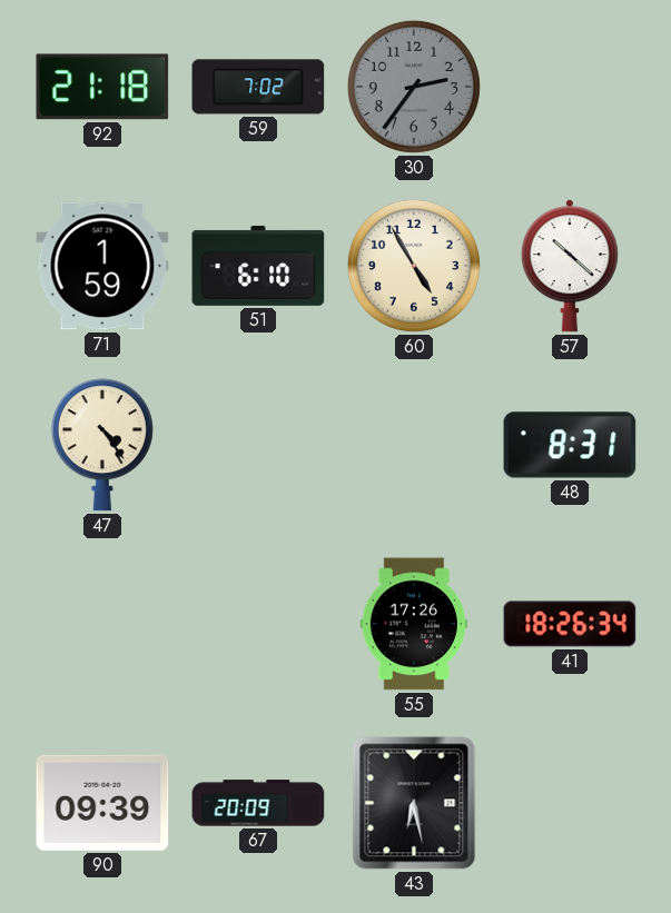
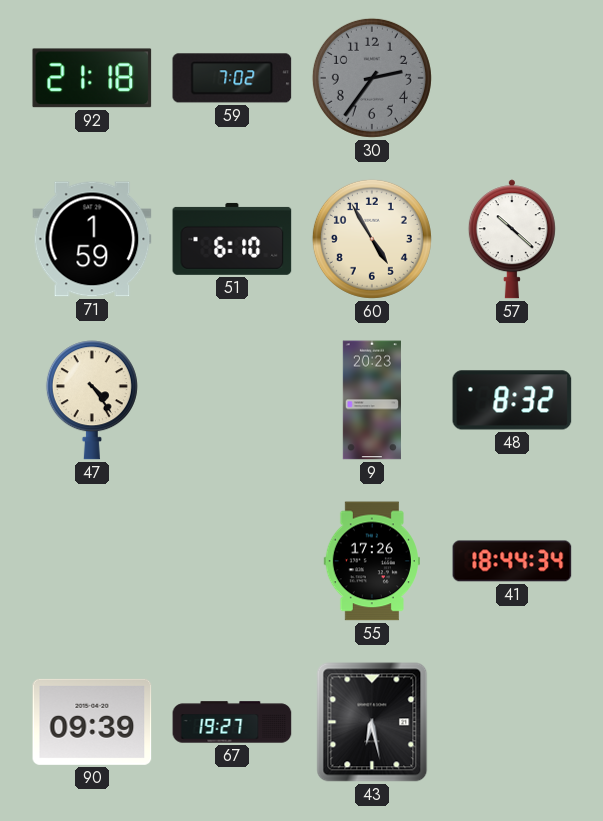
9: none -> 20:23
48: 8:31 -> 8:32
41: 18:26 -> 18:44
67: 20:09 -> 19:27
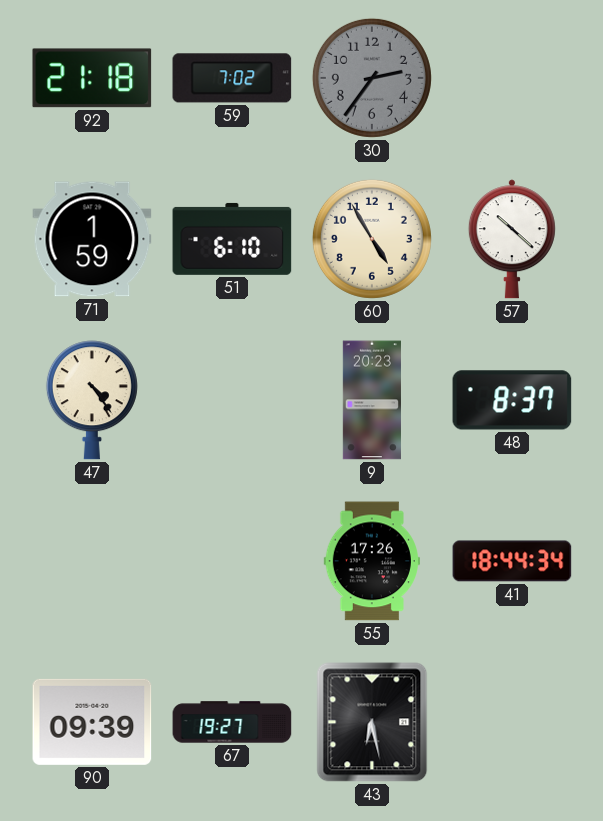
48: 8:32 -> 8:37
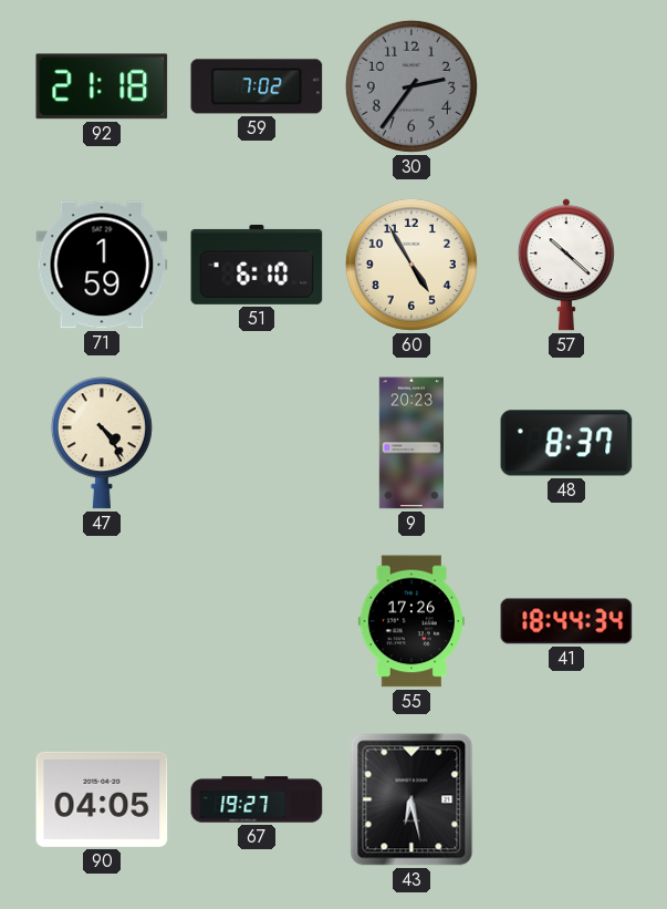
90: 09:39 -> 04:05
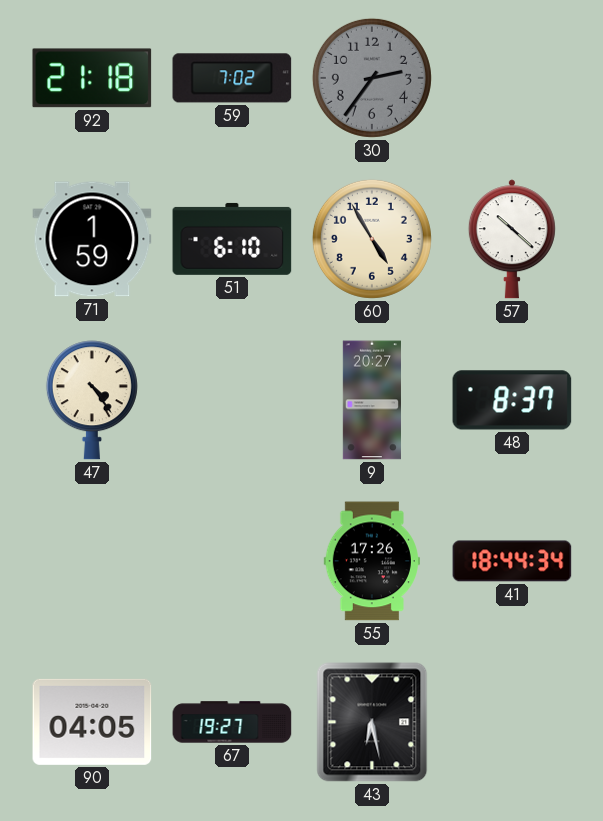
9: 20:23 -> 20:27
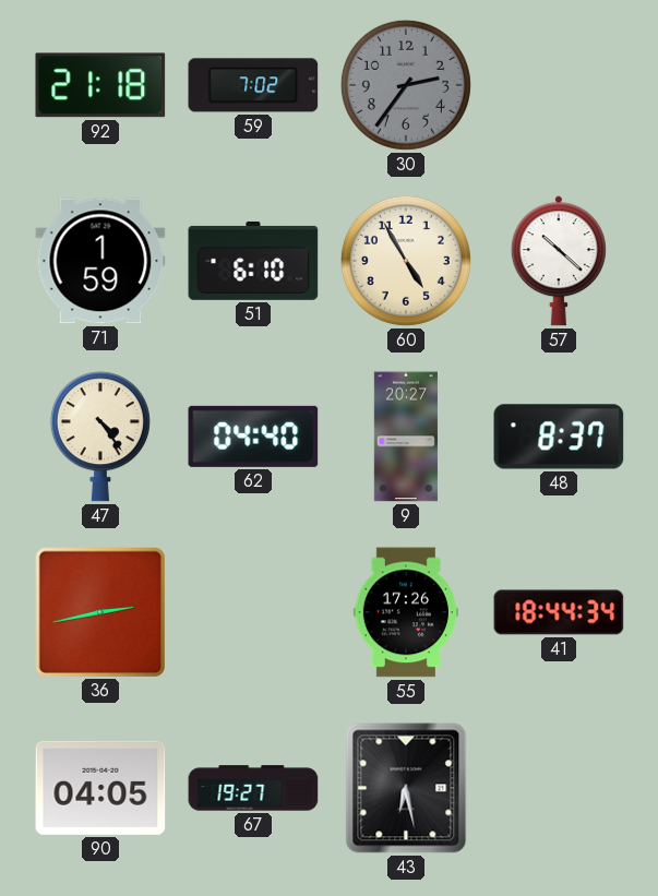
62: none -> 04:40
36: none -> 2:43
